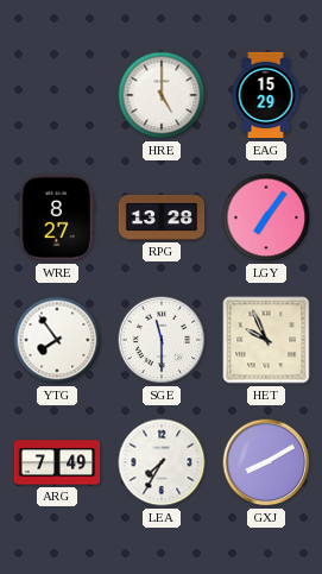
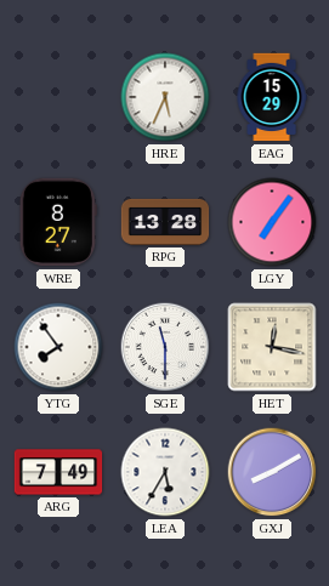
HRE: 5:00 -> 5:34
HET: 9:56 -> 12:17
LEA: 7:35 -> 5:35
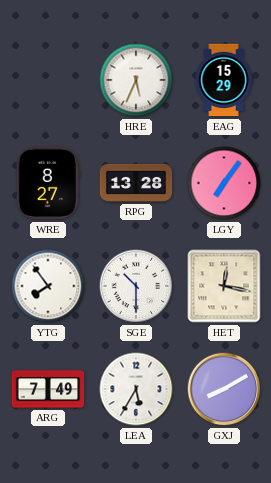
SGE: 11:30 -> 10:30
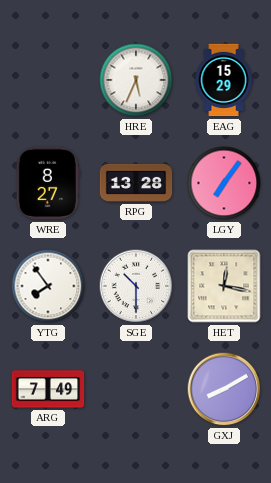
LEA: 5:35 -> none
